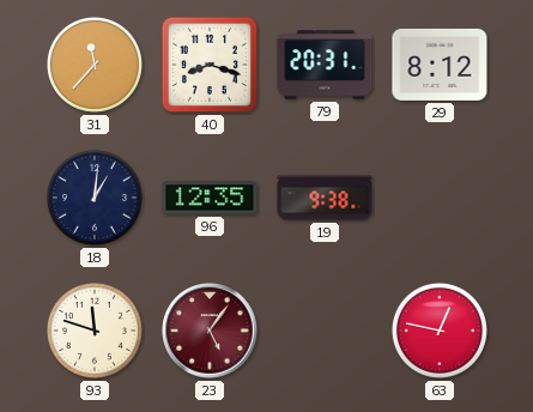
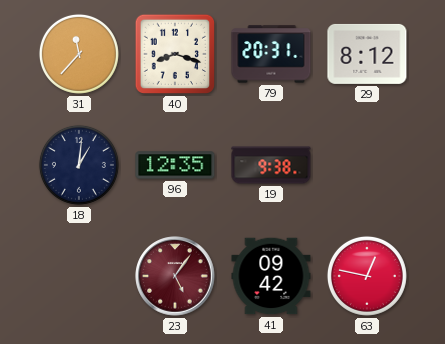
93: 11:48 -> none
41: none -> 09:42
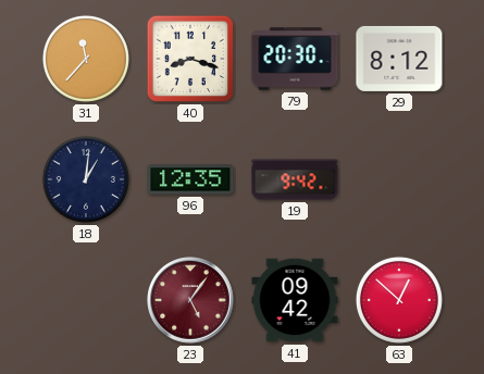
79: 20:31 -> 20:30
19: 9:38 -> 9:42
63: 12:47 -> 12:52
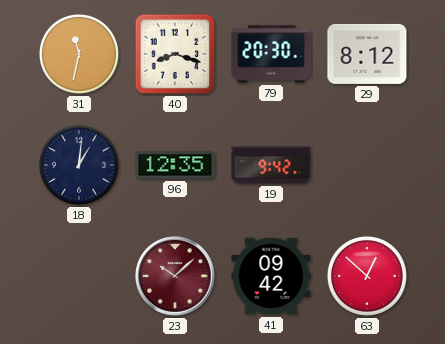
31: 11:37 -> 11:32
23: 5:06 -> 10:08
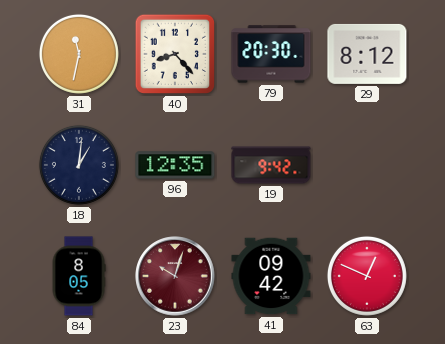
40: 8:18 -> 8:23
84: none -> 8:05
23: 10:08 -> 10:03
63: 12:52 -> 12:49
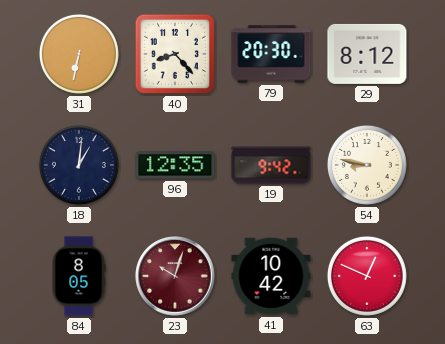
31: 11:32 -> 6:32
54: none -> 8:47
41: 09:42 -> 10:42
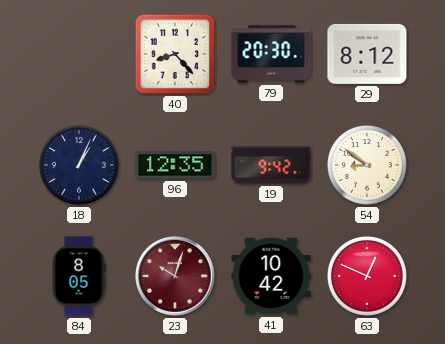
31: 6:32 -> none
18: 1:01 -> 1:04
54: 8:47 -> 8:51
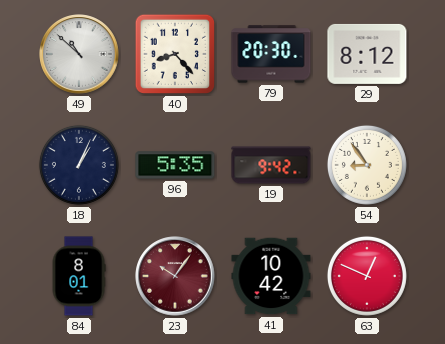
49: none -> 10:52
96: 12:35 -> 5:35
54: 8:51 -> 8:54
84: 8:05 -> 8:01
23: 10:03 -> 10:06
